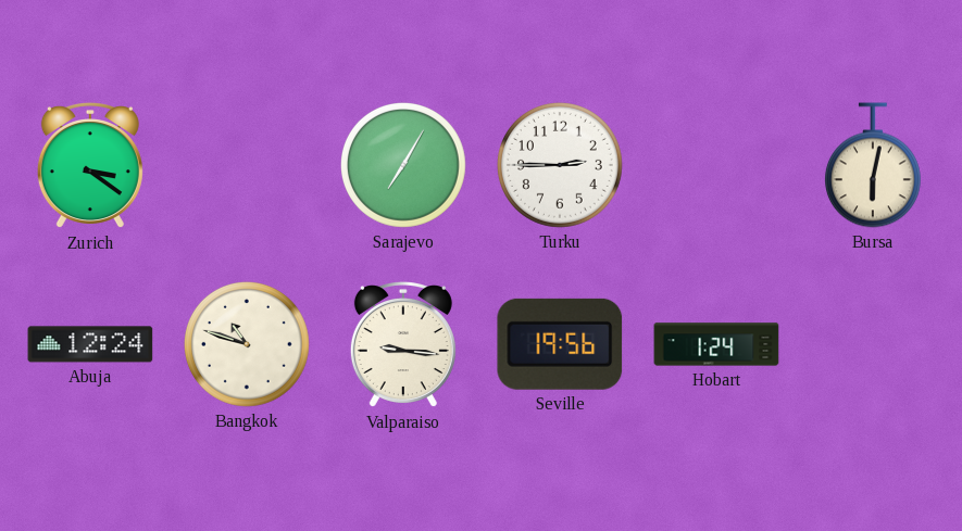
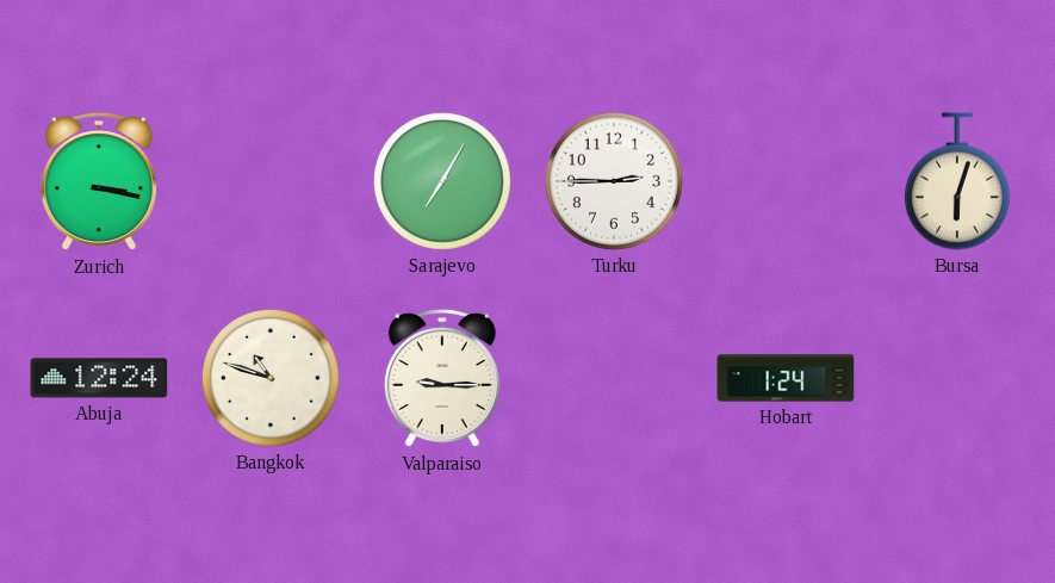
Zurich: 3:21 -> 3:17
Bursa: 6:02 -> 6:03
Valparaiso: 9:16 -> 9:15
Seville: 19:56 -> none
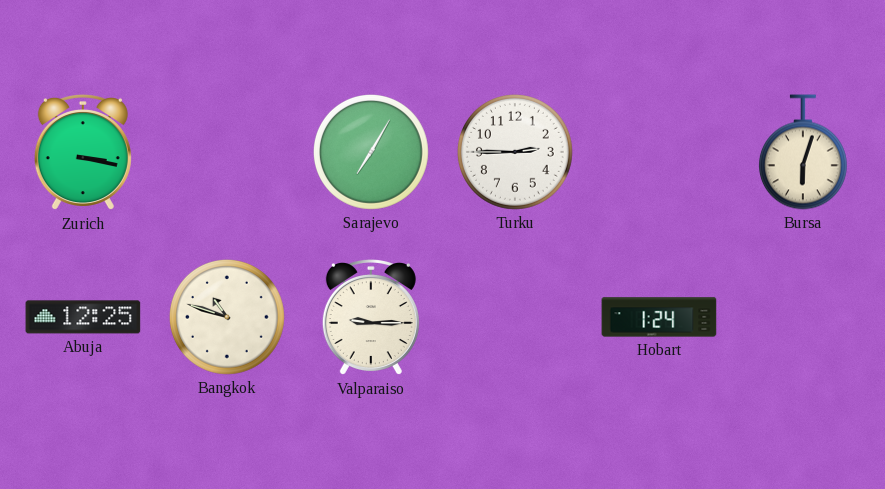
Abuja: 12:24 -> 12:25
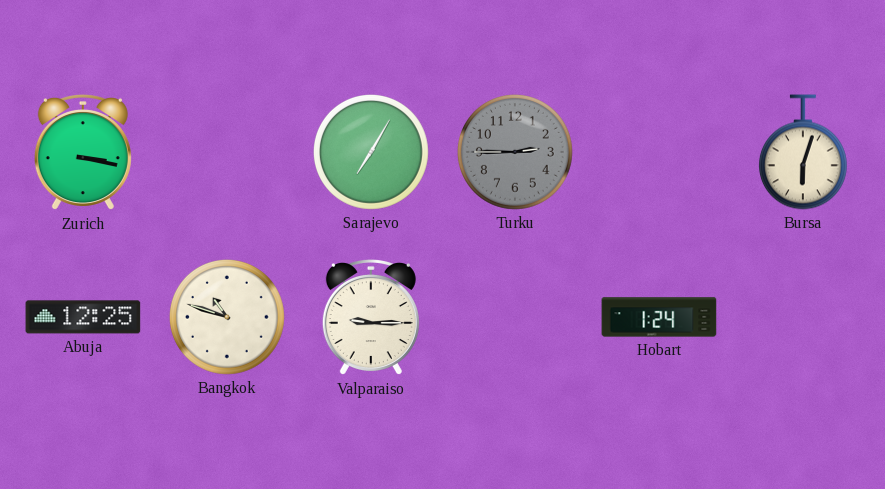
Turku dial: white -> grey
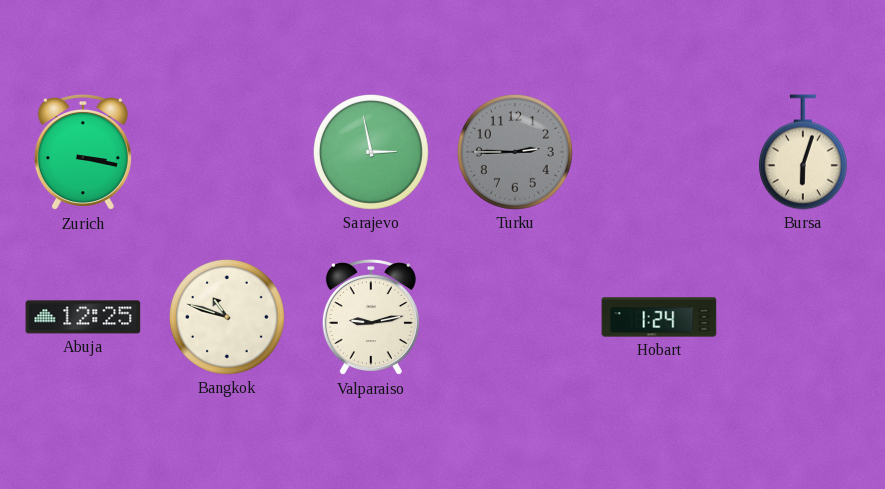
Sarajevo: 7:05 -> 2:58
Valparaiso: 9:15 -> 9:13
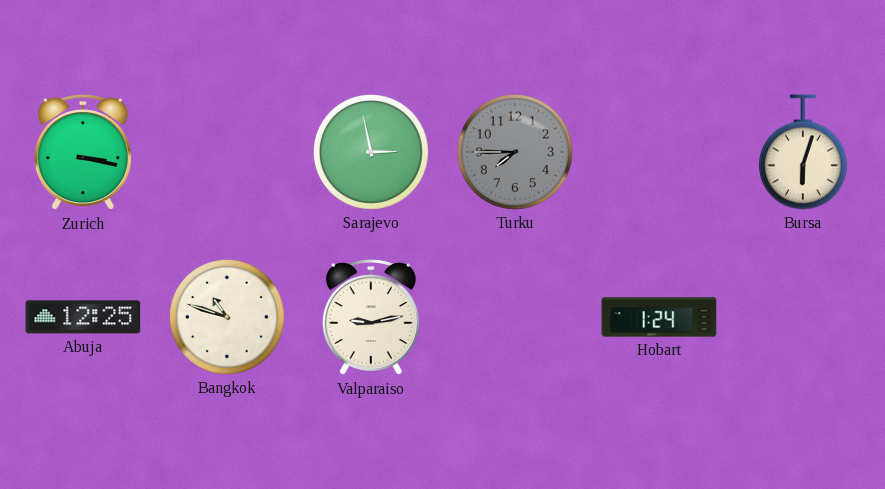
Turku: 2:45 -> 7:45
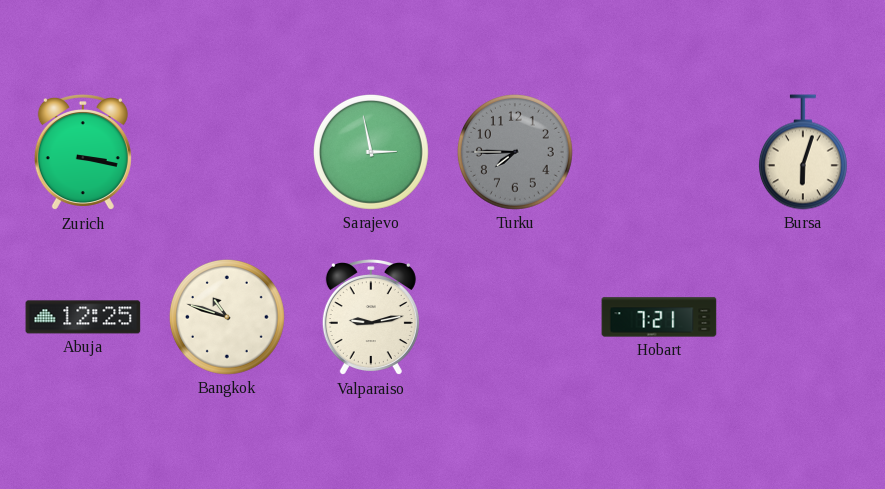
Hobart: 1:24 -> 7:21
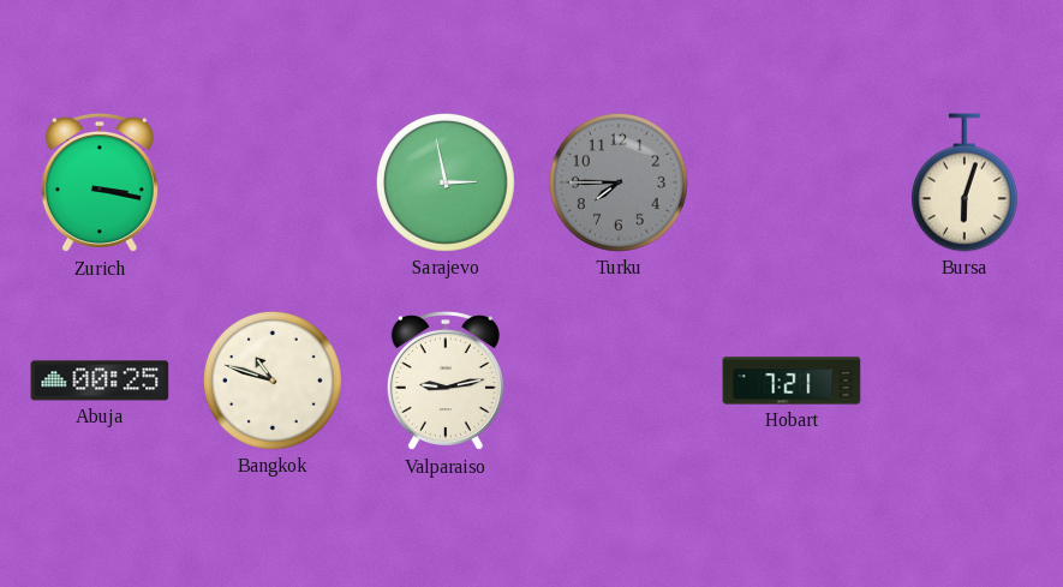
Abuja: 12:25 -> 00:25
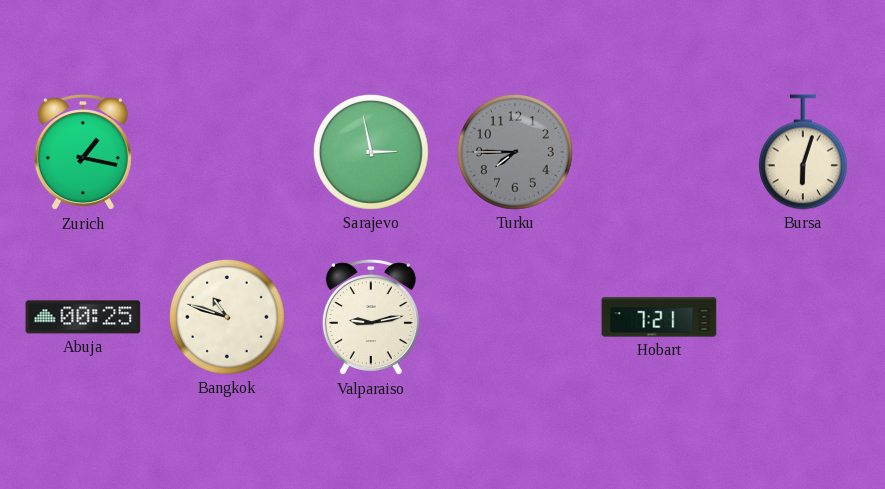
Zurich: 3:17 -> 1:17
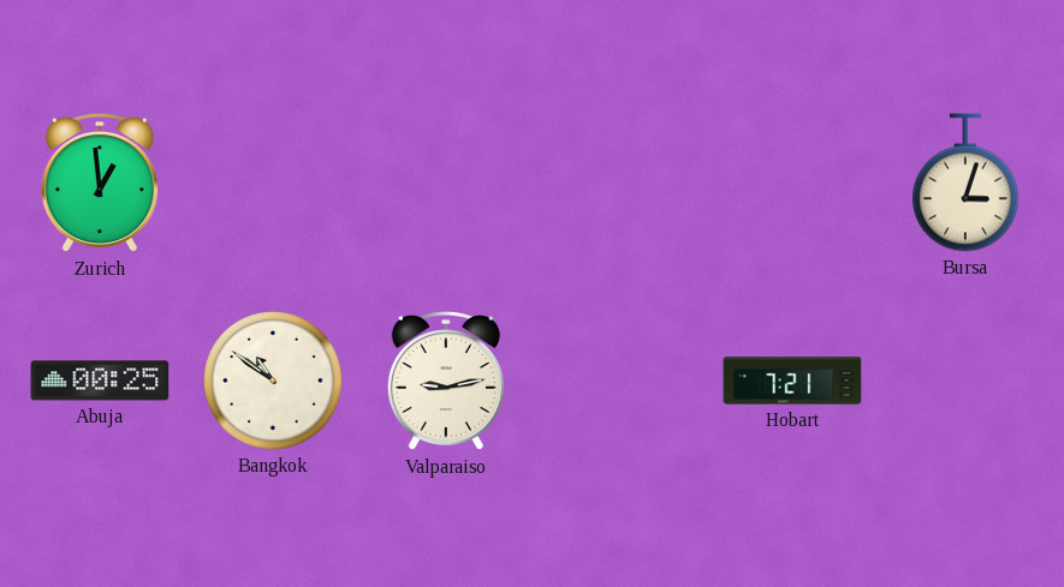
Zurich: 1:17 -> 12:59
Sarajevo: 2:58 -> none
Turku: 7:45 -> none
Bursa: 6:03 -> 3:03
Bangkok: 10:48 -> 10:51
